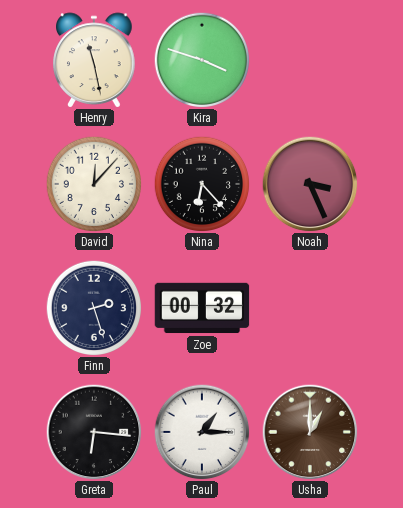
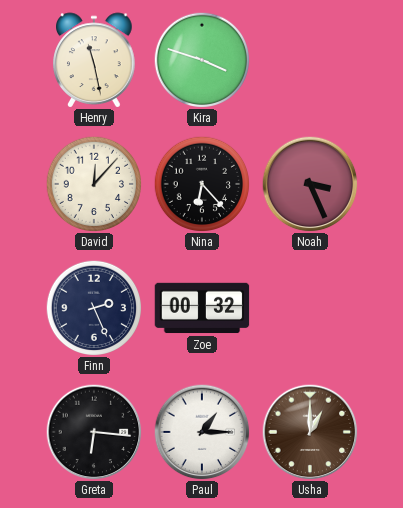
Finn: 2:27 -> 2:26
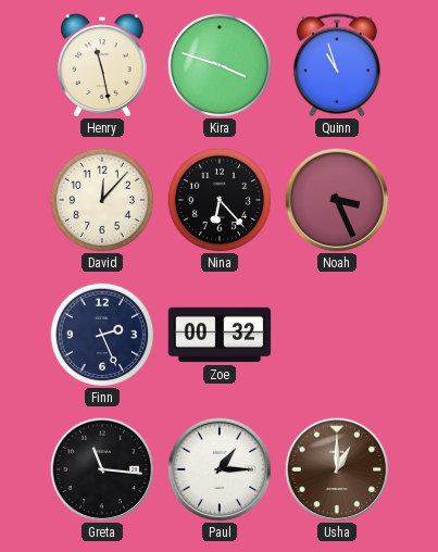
Quinn: none -> 10:57
Greta: 6:16 -> 11:16
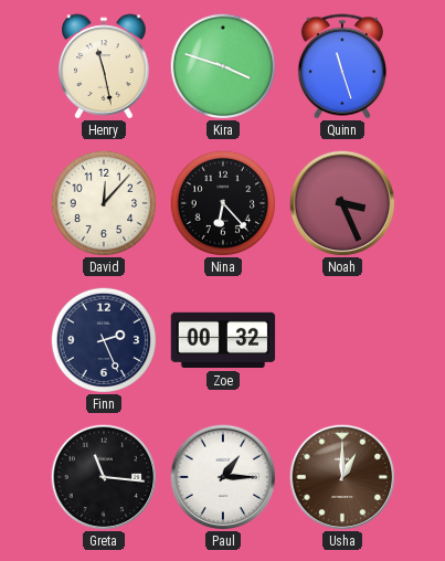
Quinn: 10:57 -> 11:27
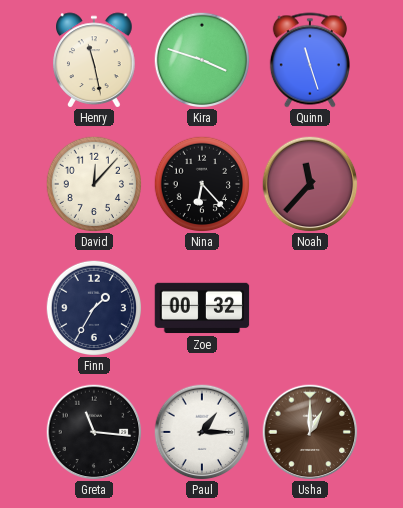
Noah: 3:26 -> 11:37
Finn: 2:26 -> 1:35
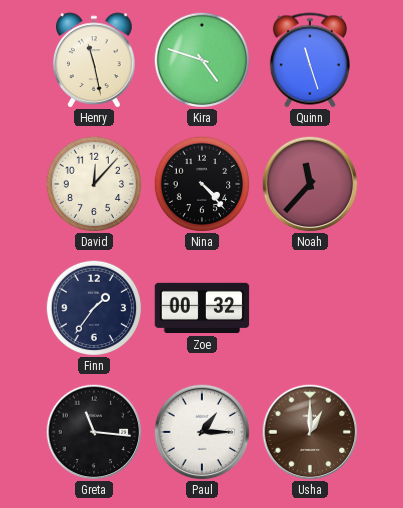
Kira: 3:48 -> 4:48
Nina: 6:23 -> 4:23
Finn: 1:35 -> 1:36
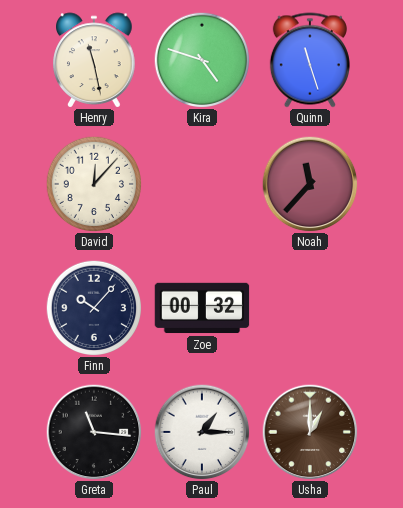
Nina: 4:23 -> none
Finn: 1:36 -> 10:07
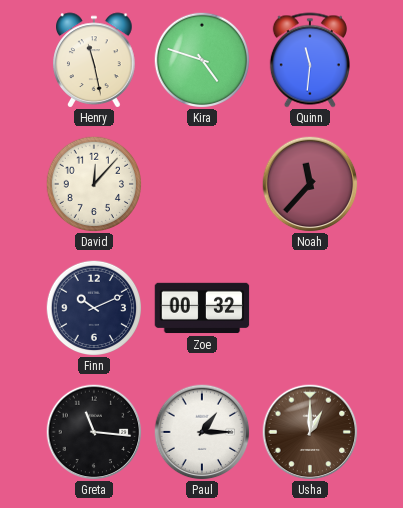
Quinn: 11:27 -> 11:31
Finn: 10:07 -> 10:11
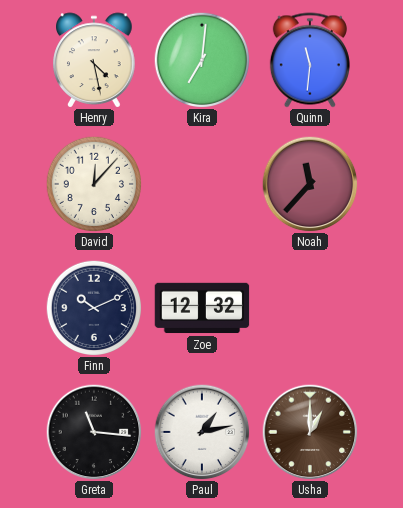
Henry: 11:28 -> 4:28
Kira: 4:48 -> 7:01
Zoe: 00:32 -> 12:32
Paul: 1:15 -> 1:13
